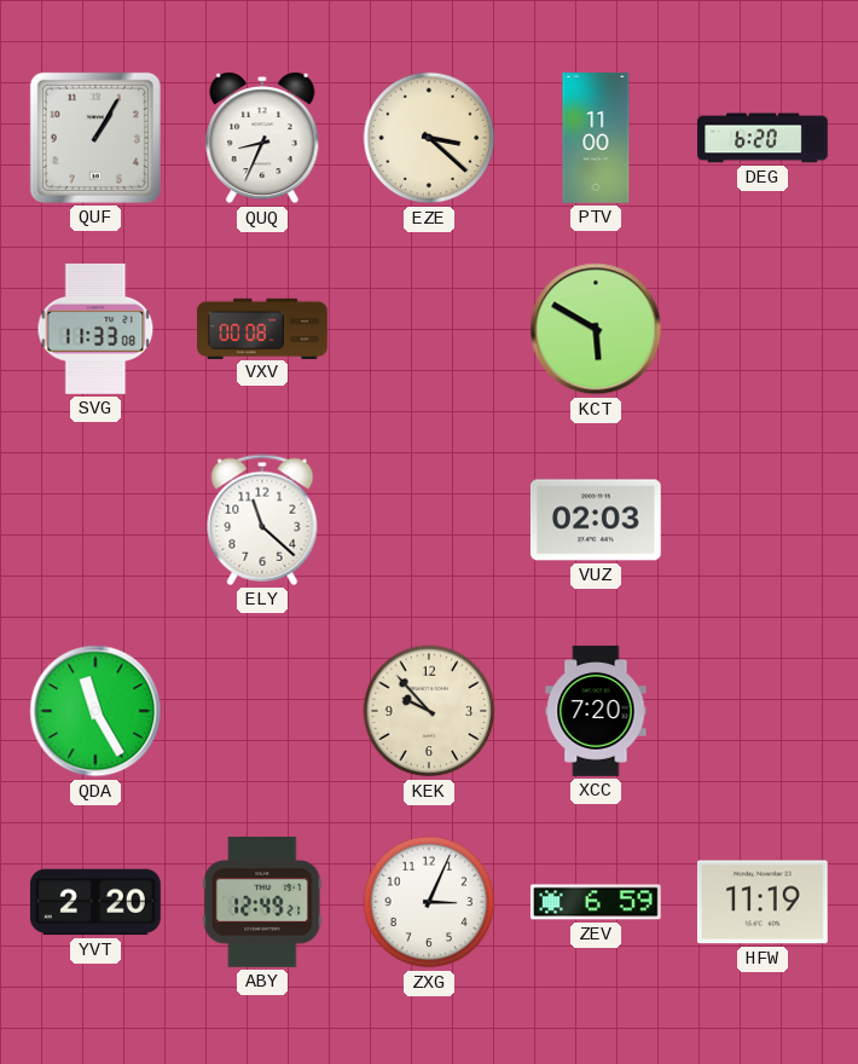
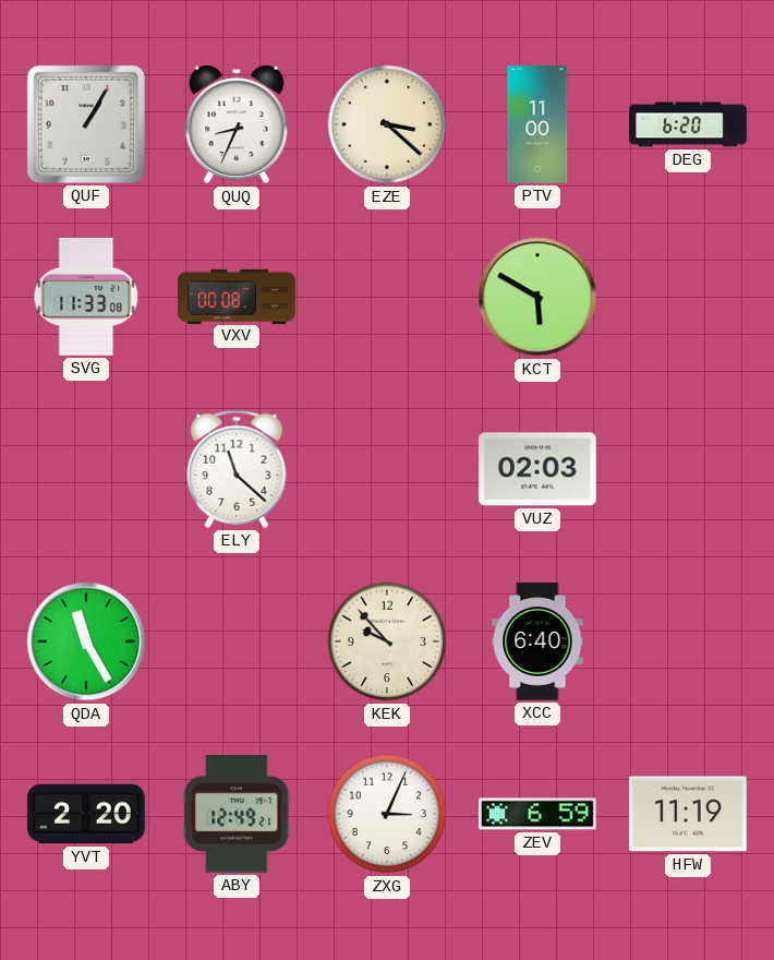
XCC: 7:20 -> 6:40
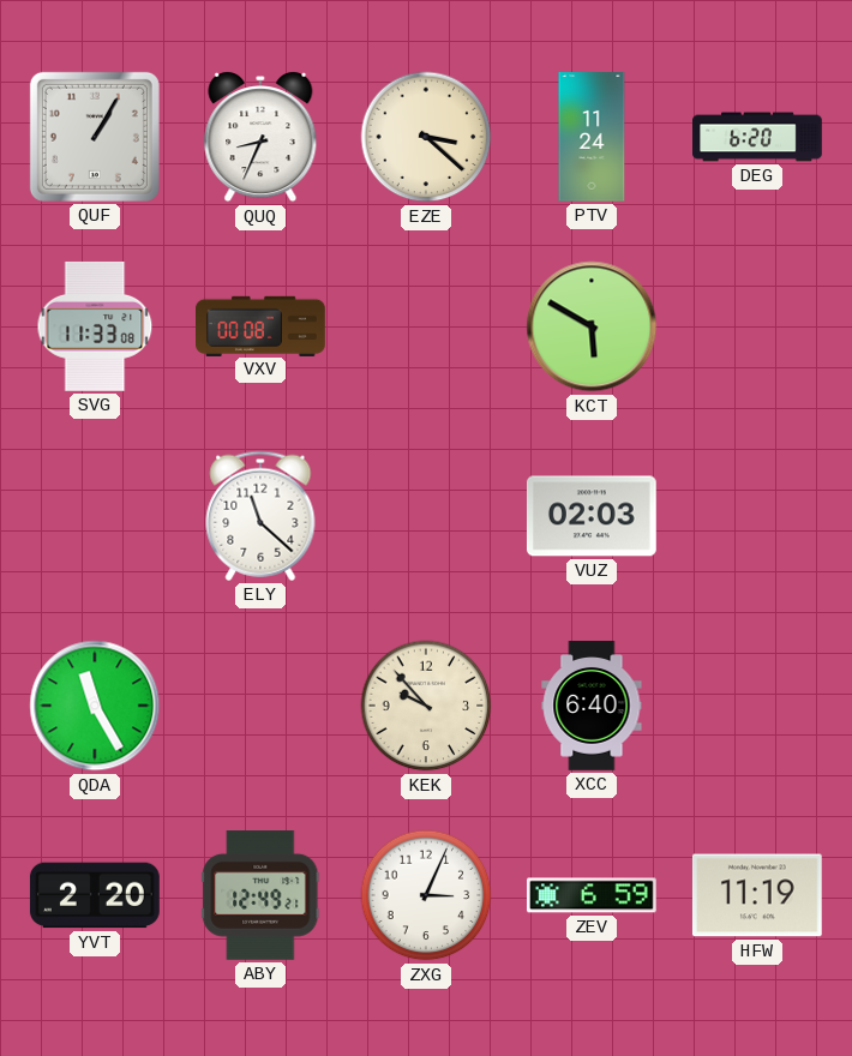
PTV: 11:00 -> 11:24
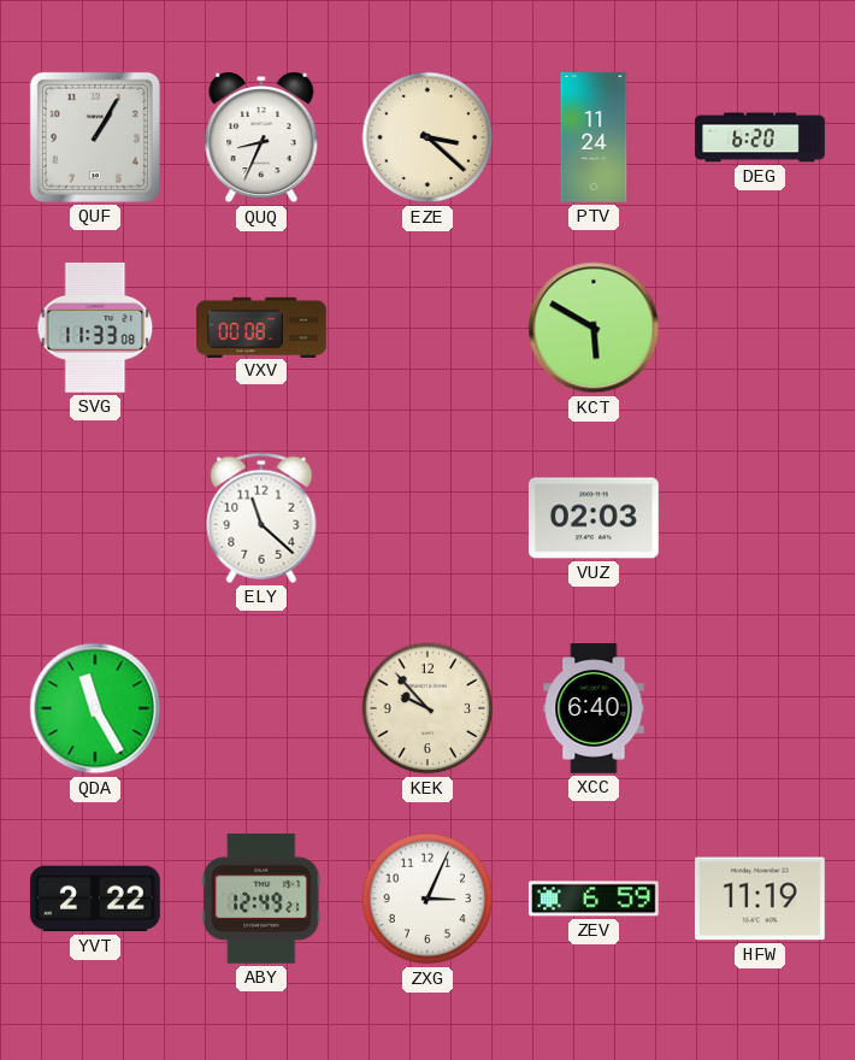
YVT: 2:20 -> 2:22
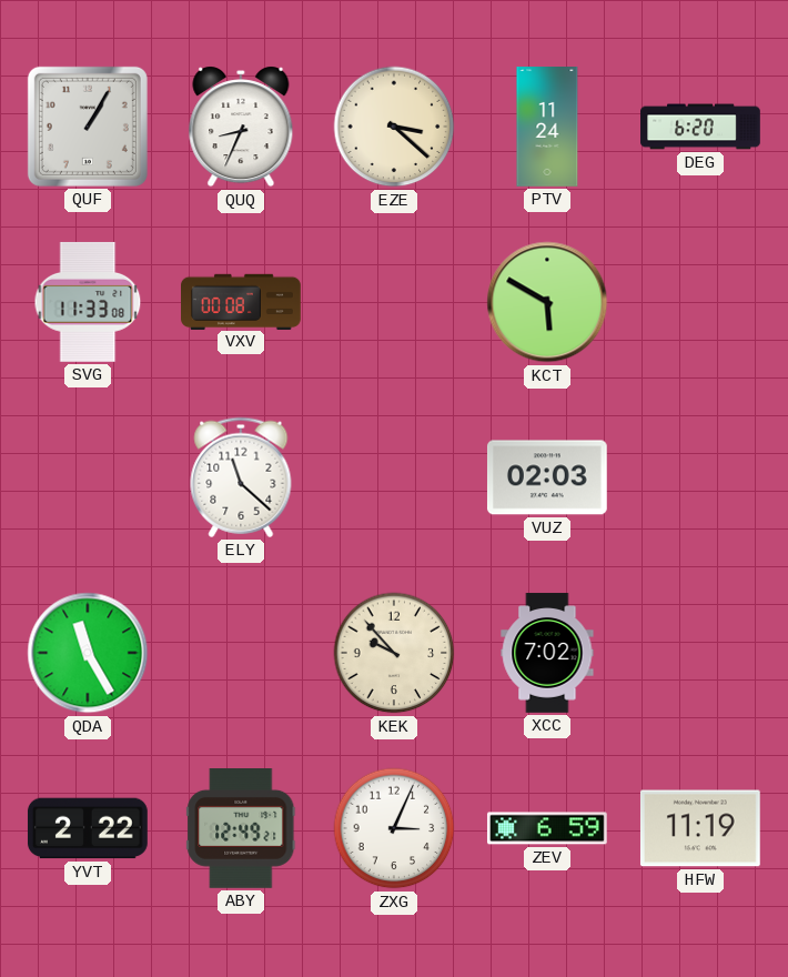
XCC: 6:40 -> 7:02
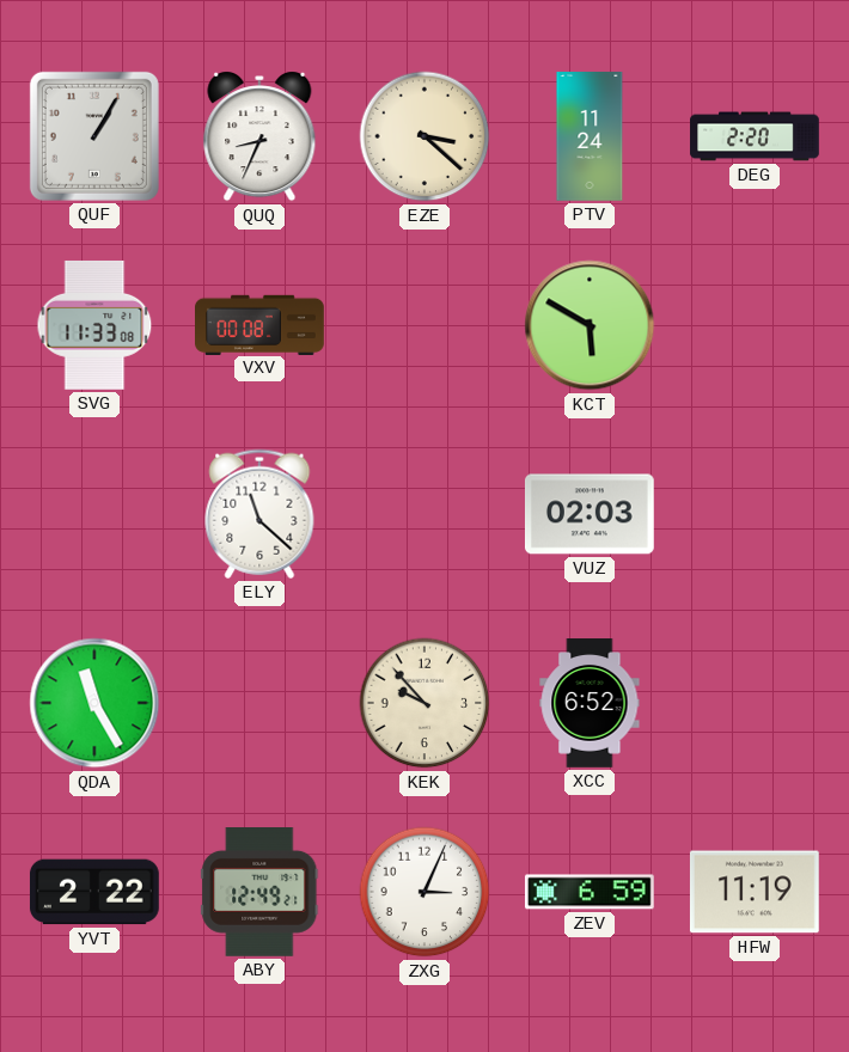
DEG: 6:20 -> 2:20
XCC: 7:02 -> 6:52
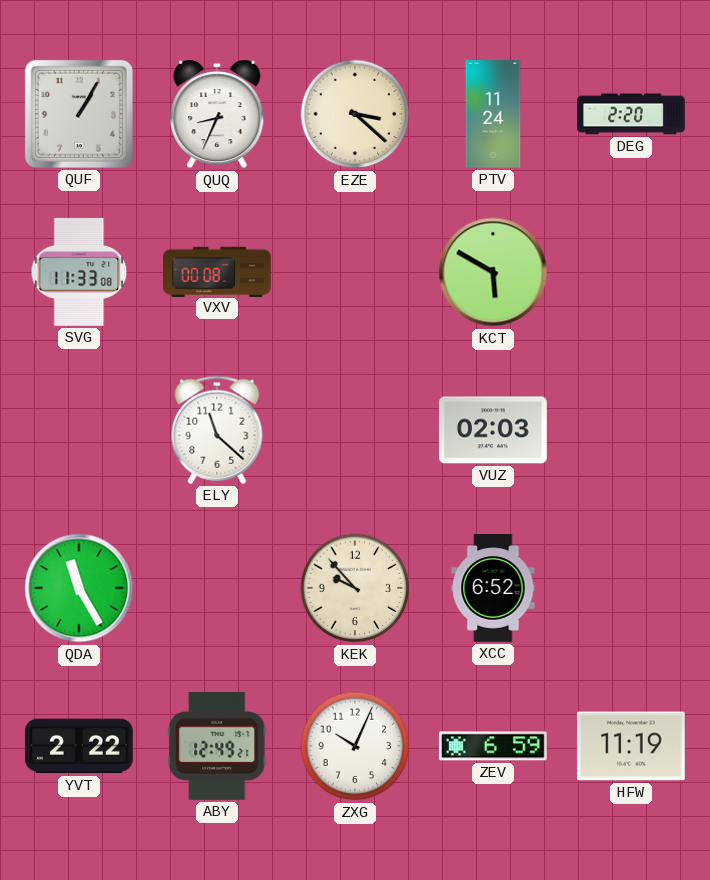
ZXG: 3:04 -> 10:04
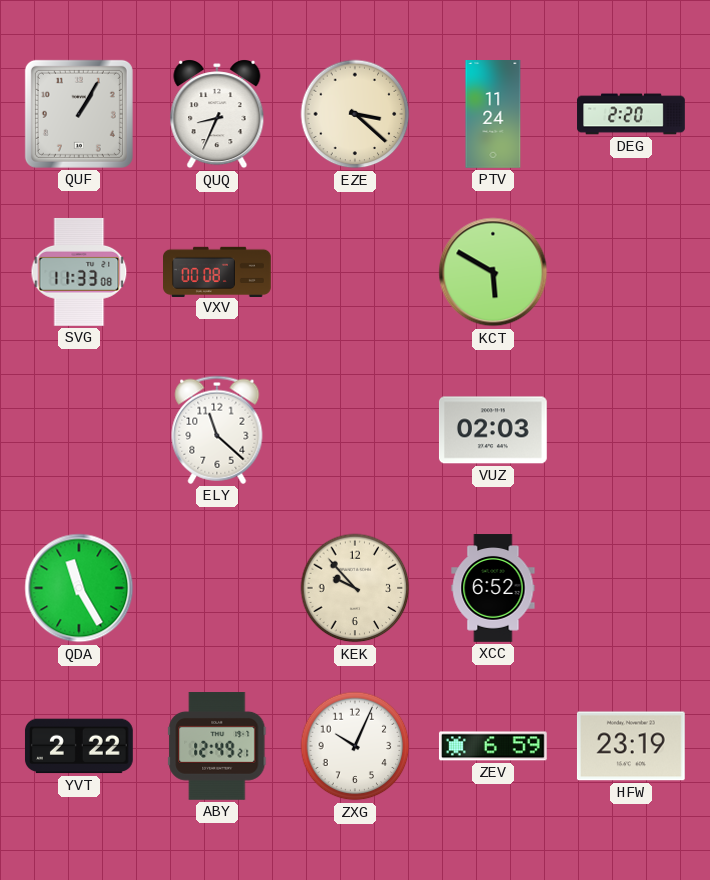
HFW: 11:19 -> 23:19
